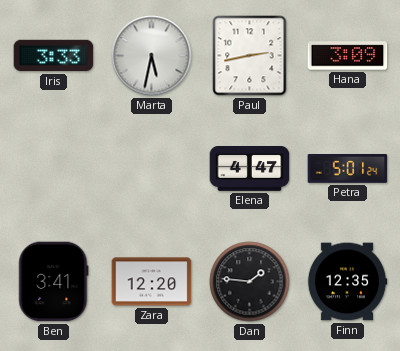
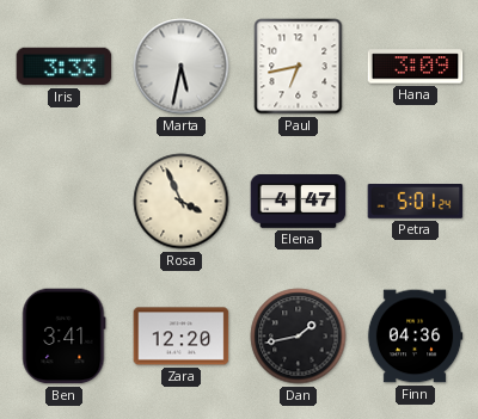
Paul: 2:43 -> 6:43
Rosa: none -> 3:56
Dan: 1:46 -> 1:43
Finn: 12:35 -> 04:36
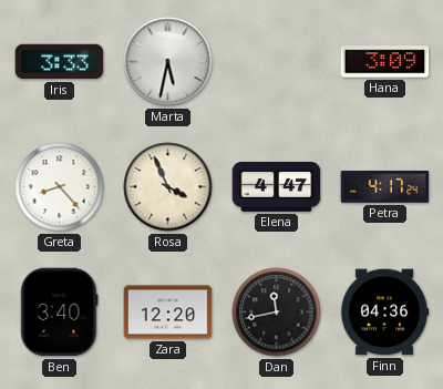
Paul: 6:43 -> none
Greta: none -> 8:23
Petra: 5:01 -> 4:17
Ben: 3:41 -> 3:40
Dan: 1:43 -> 11:43
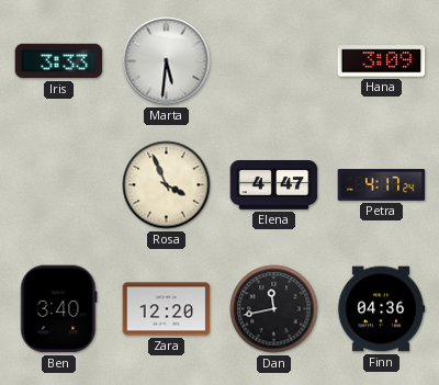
Marta: 5:32 -> 5:31
Greta: 8:23 -> none
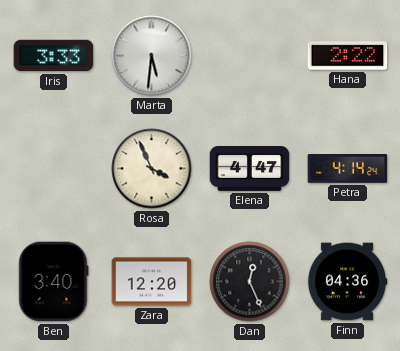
Hana: 3:09 -> 2:22
Petra: 4:17 -> 4:14
Dan: 11:43 -> 12:26
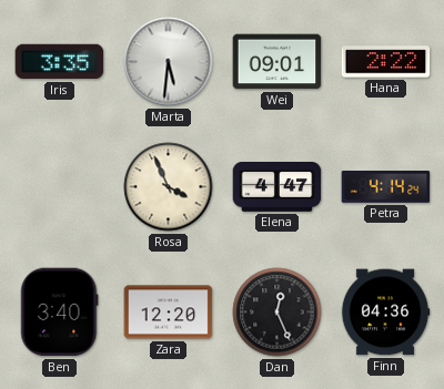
Iris: 3:33 -> 3:35
Wei: none -> 09:01
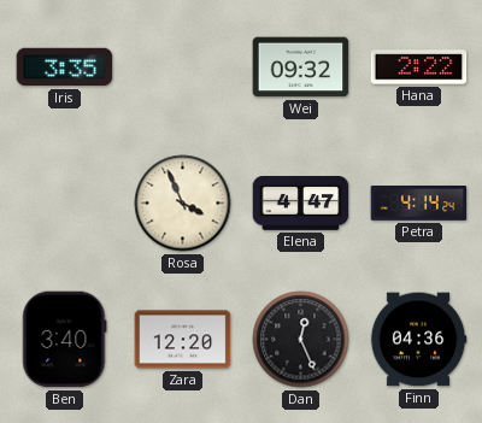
Marta: 5:31 -> none
Wei: 09:01 -> 09:32
